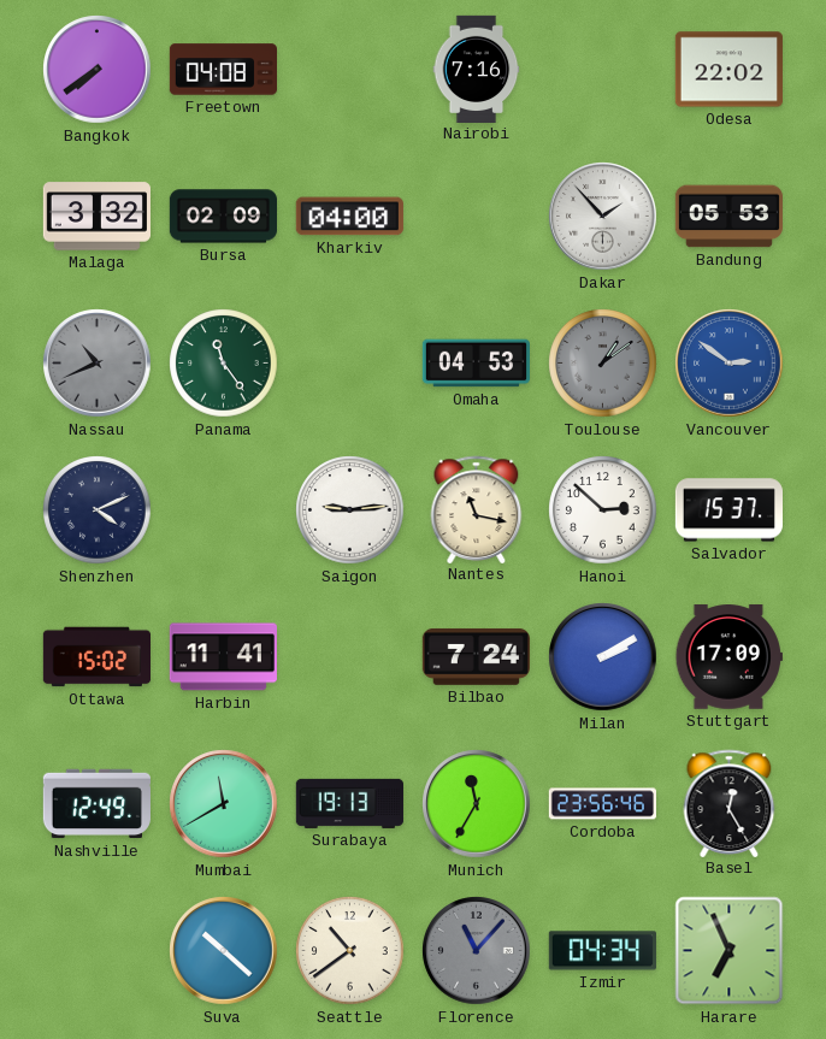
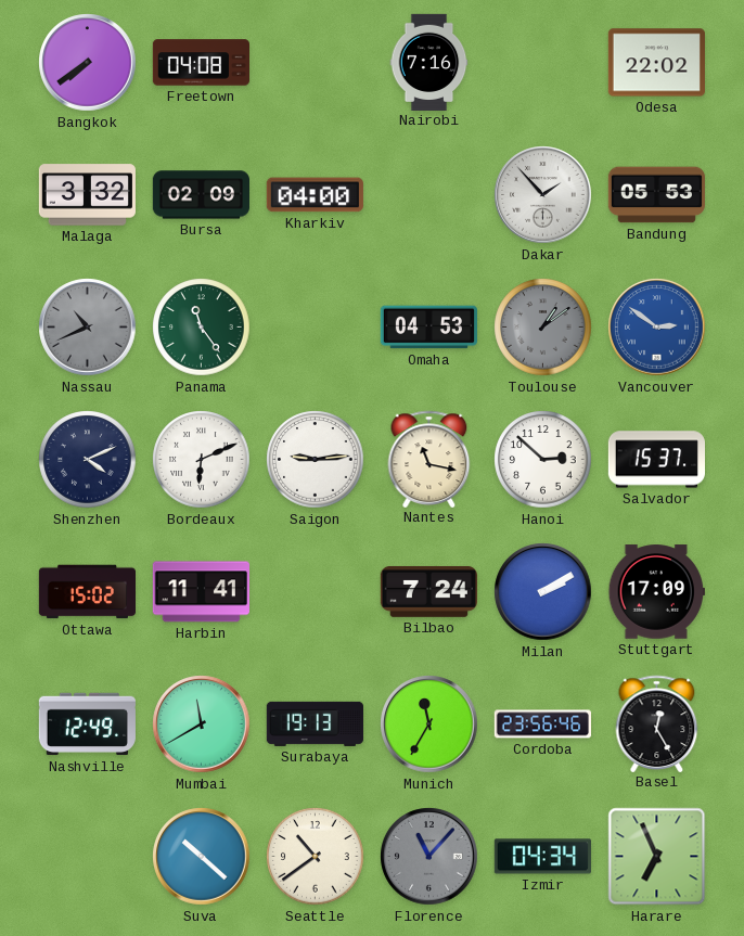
Bordeaux: none -> 6:11
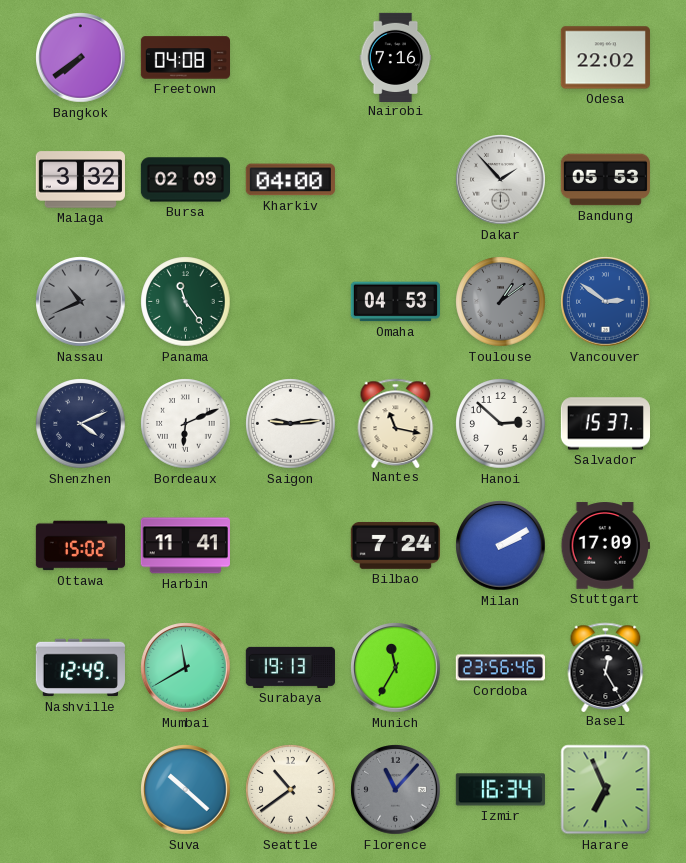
Izmir: 04:34 -> 16:34
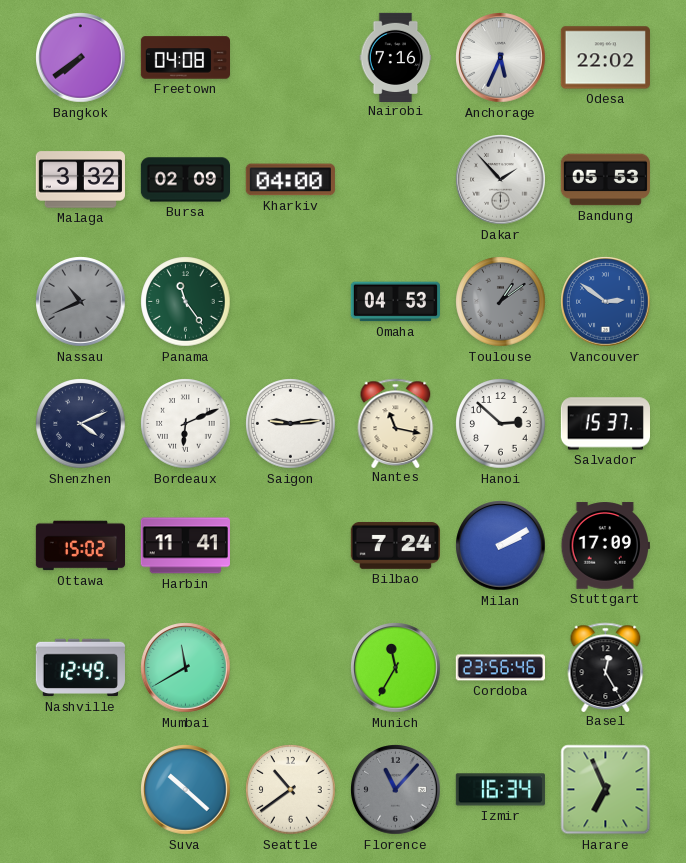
Anchorage: none -> 5:34
Surabaya: 19:13 -> none
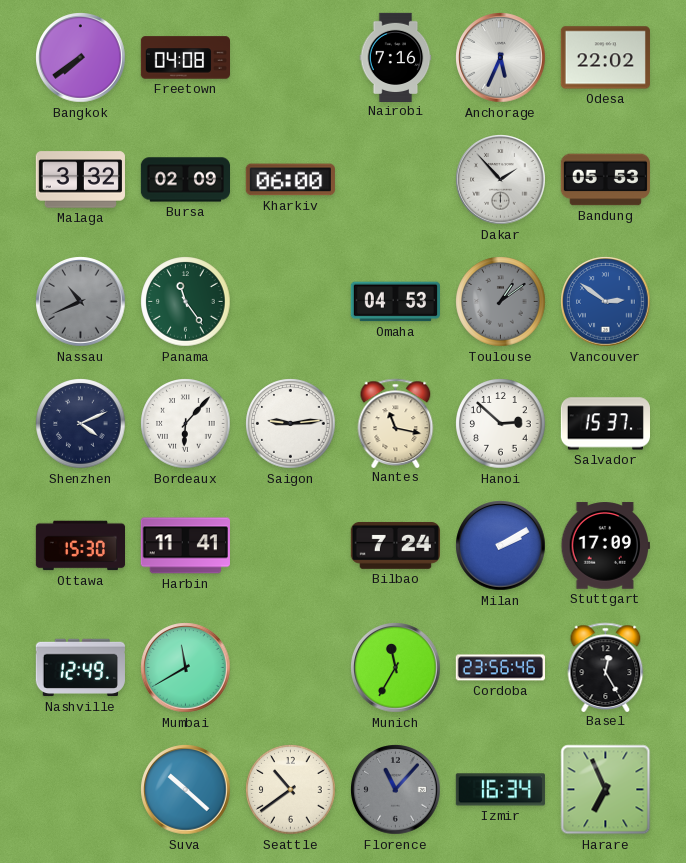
Kharkiv: 04:00 -> 06:00
Bordeaux: 6:11 -> 6:07
Ottawa: 15:02 -> 15:30
